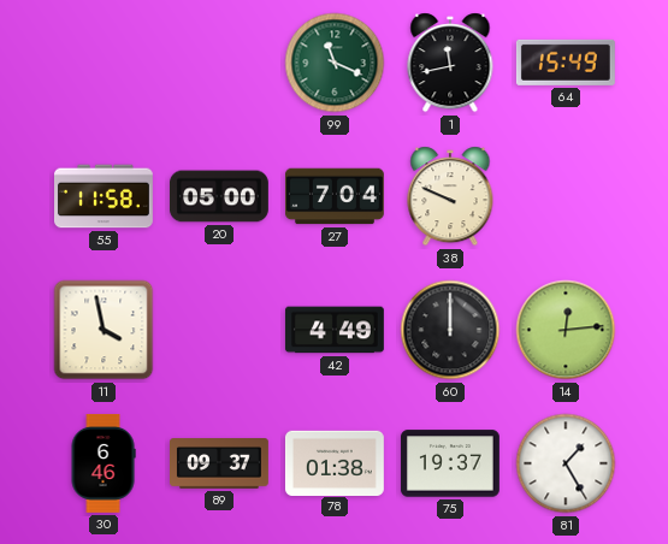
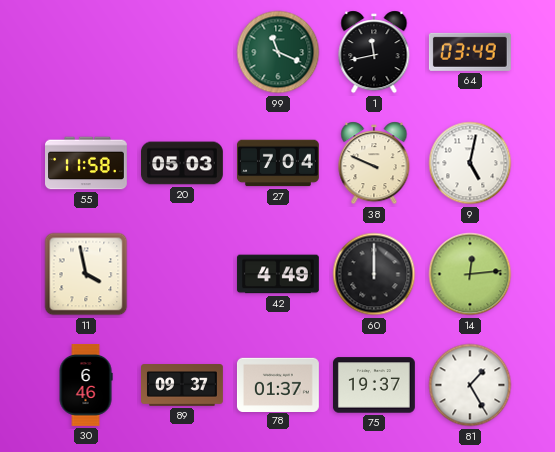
64: 15:49 -> 03:49
20: 05:00 -> 05:03
9: none -> 5:02
78: 01:38 -> 01:37
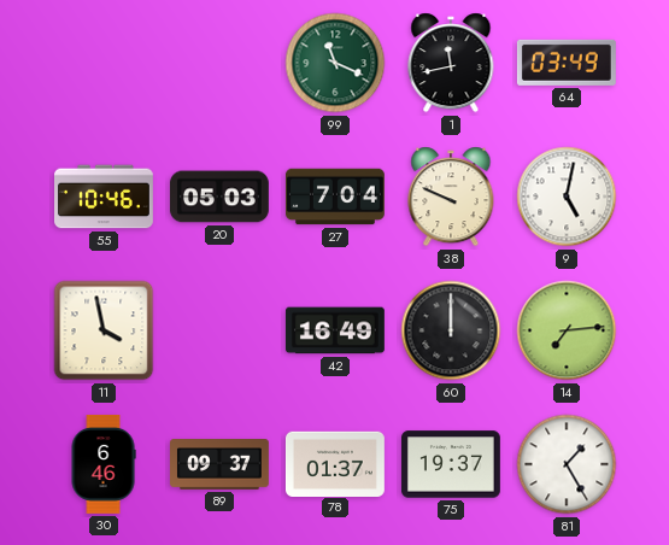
55: 11:58 -> 10:46
42: 4:49 -> 16:49
14: 12:14 -> 7:14
